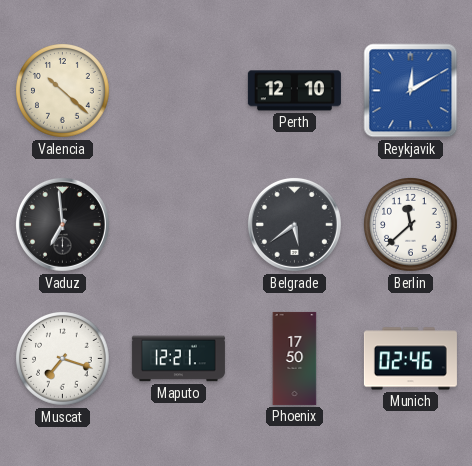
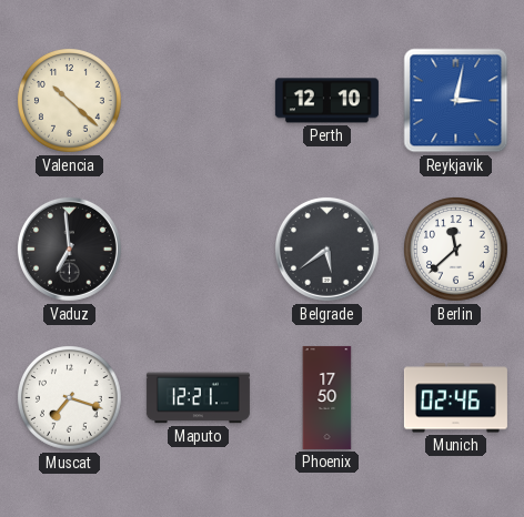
Reykjavik: 12:10 -> 3:02
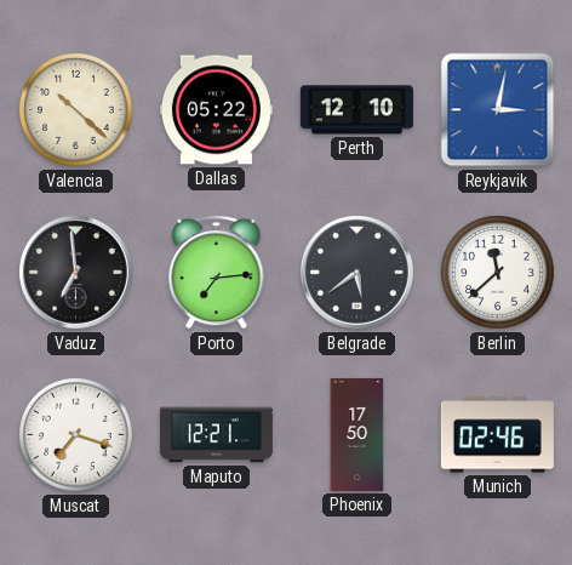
Dallas: none -> 05:22
Porto: none -> 7:14
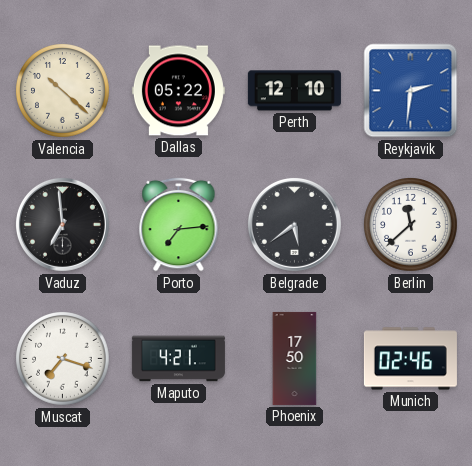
Reykjavik: 3:02 -> 2:31
Maputo: 12:21 -> 4:21
